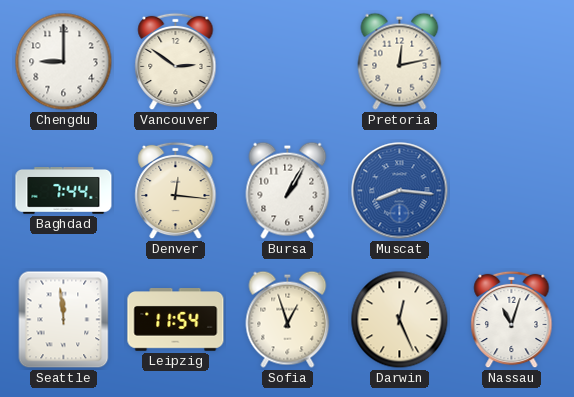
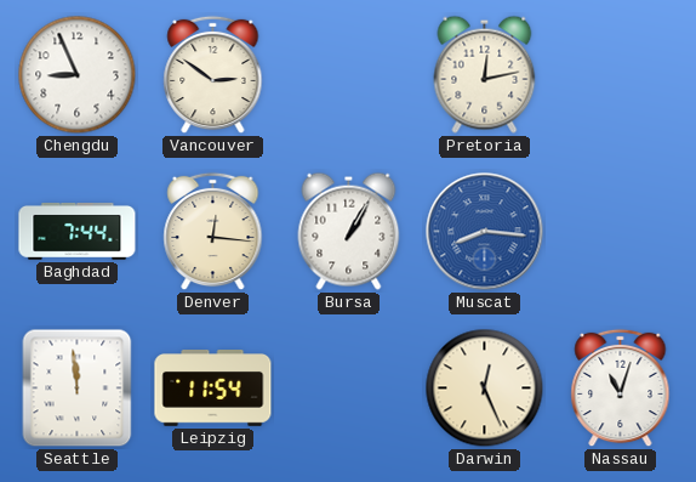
Chengdu: 9:00 -> 8:56
Sofia: 12:57 -> none
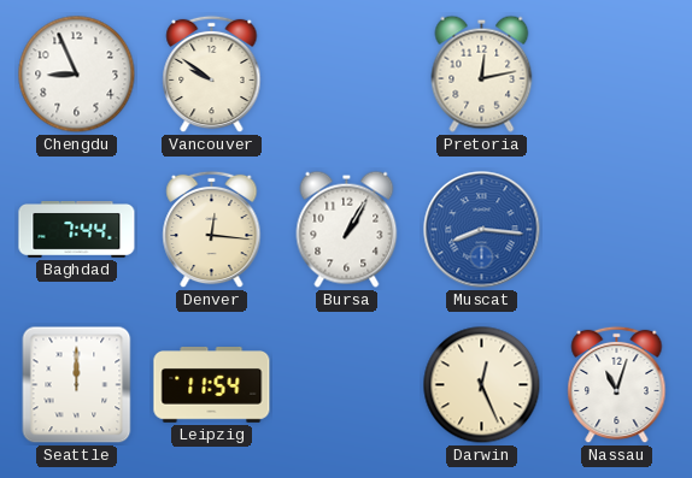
Vancouver: 2:51 -> 9:51
Seattle: 11:59 -> 12:00
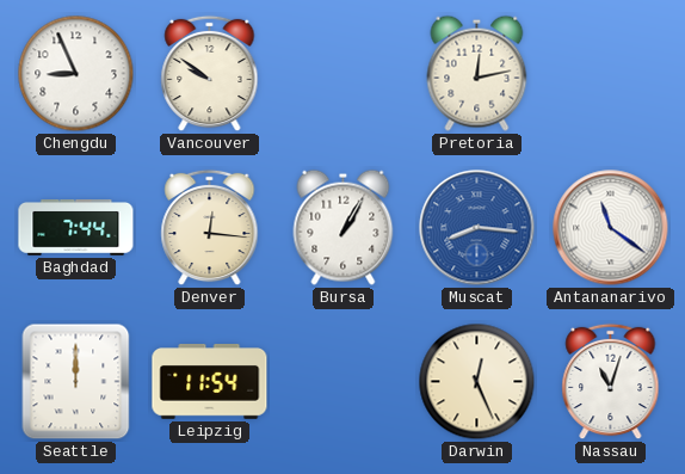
Antananarivo: none -> 11:21
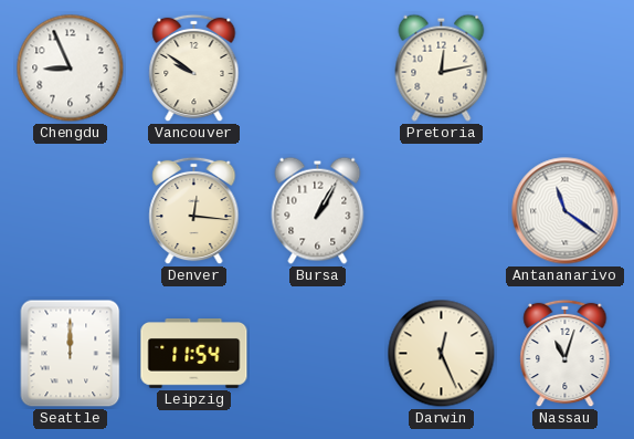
Baghdad: 7:44 -> none
Muscat: 8:16 -> none
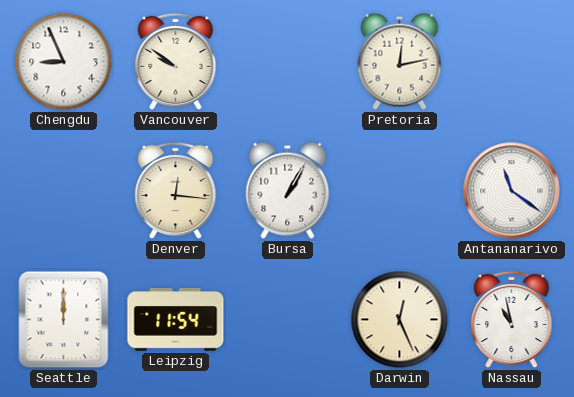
Nassau: 11:03 -> 10:58
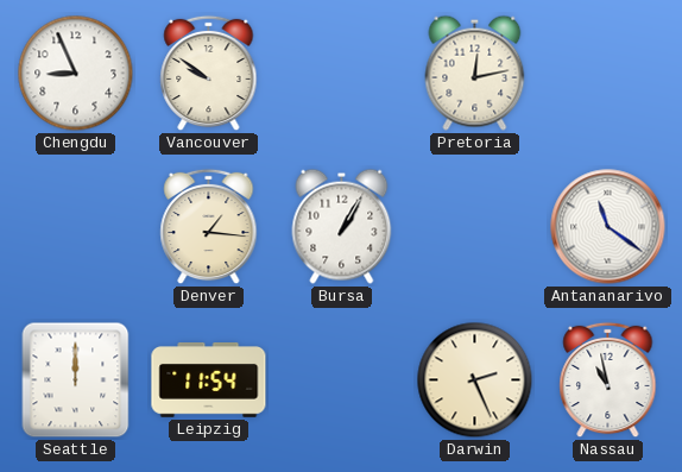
Denver: 12:16 -> 1:16
Darwin: 12:26 -> 2:26
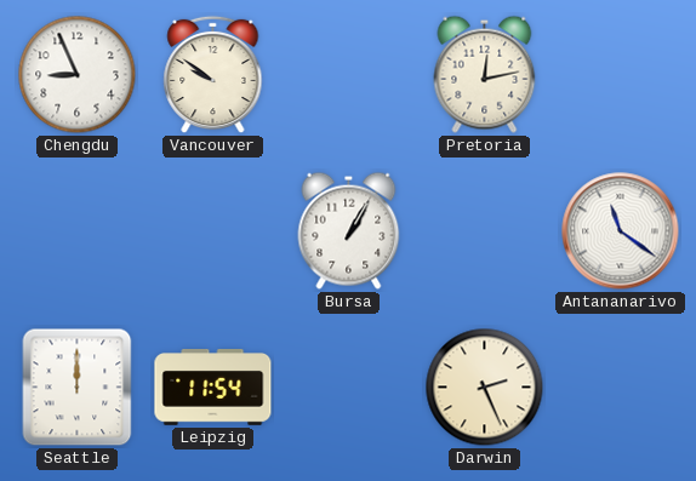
Denver: 1:16 -> none
Nassau: 10:58 -> none
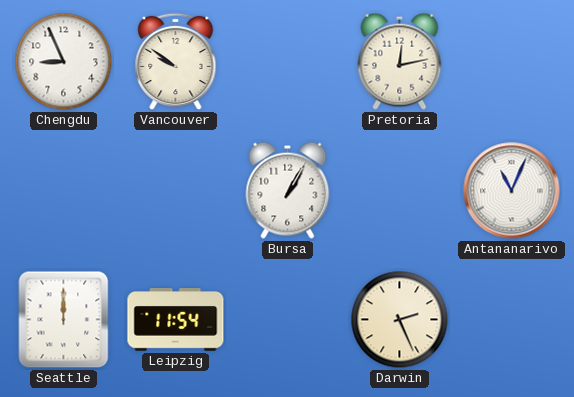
Antananarivo: 11:21 -> 11:04
